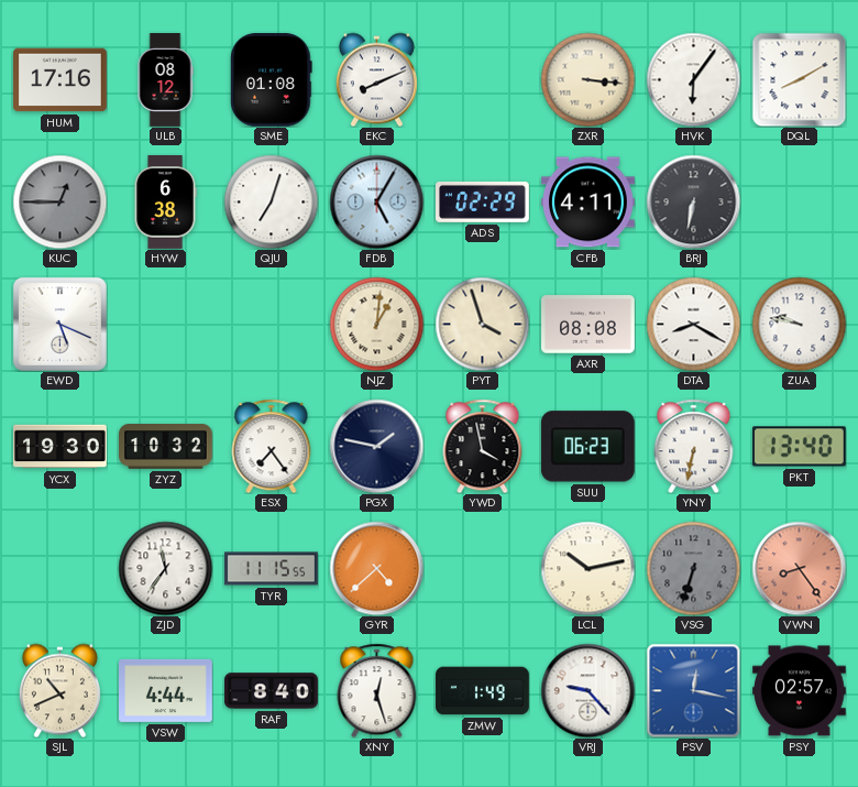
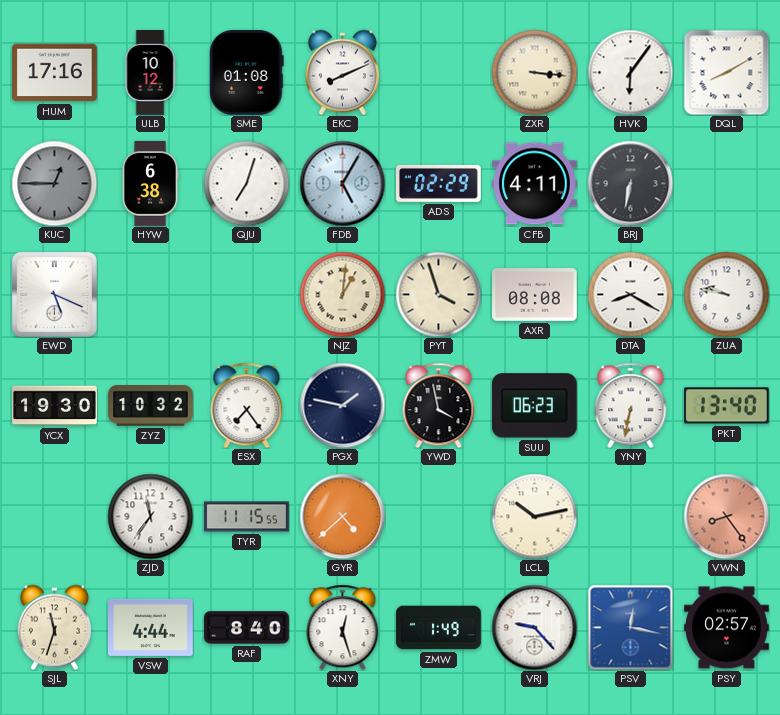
ULB: 08:12 -> 10:12
VSG: 6:33 -> none
SJL: 10:41 -> 11:33
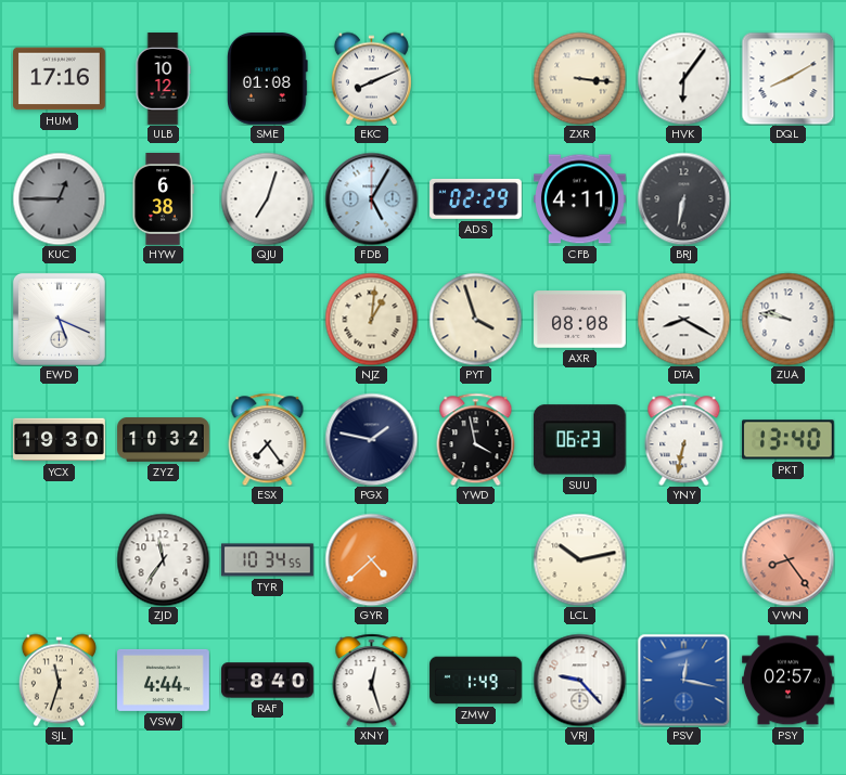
TYR: 11:15 -> 10:34
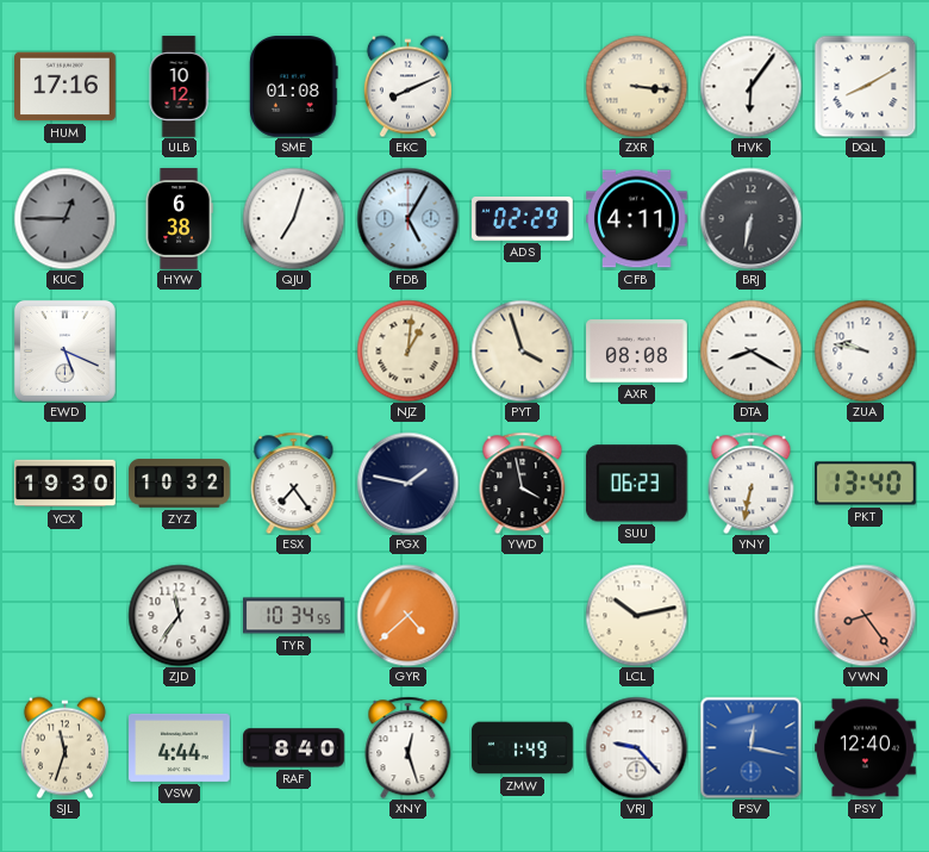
PSY: 02:57 -> 12:40
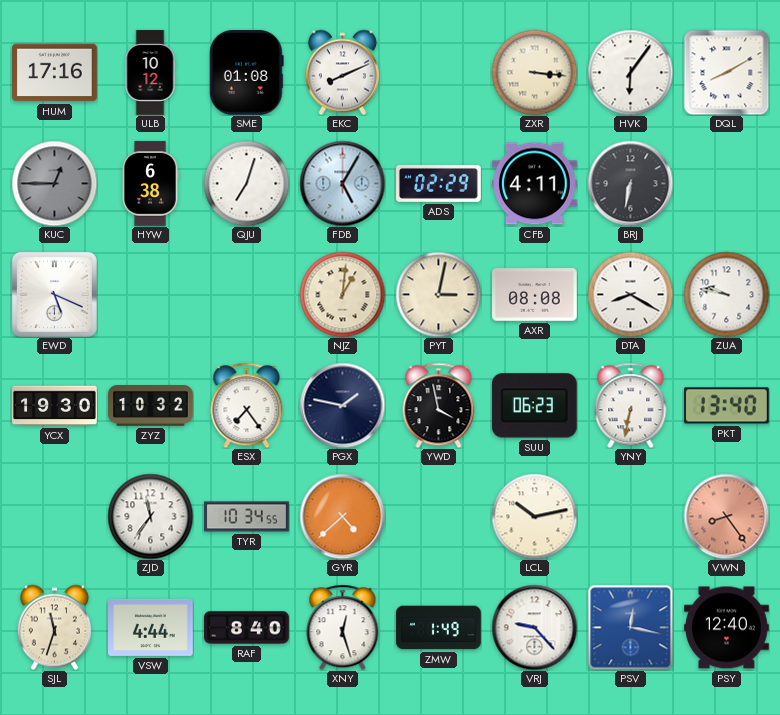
PYT: 3:57 -> 3:02
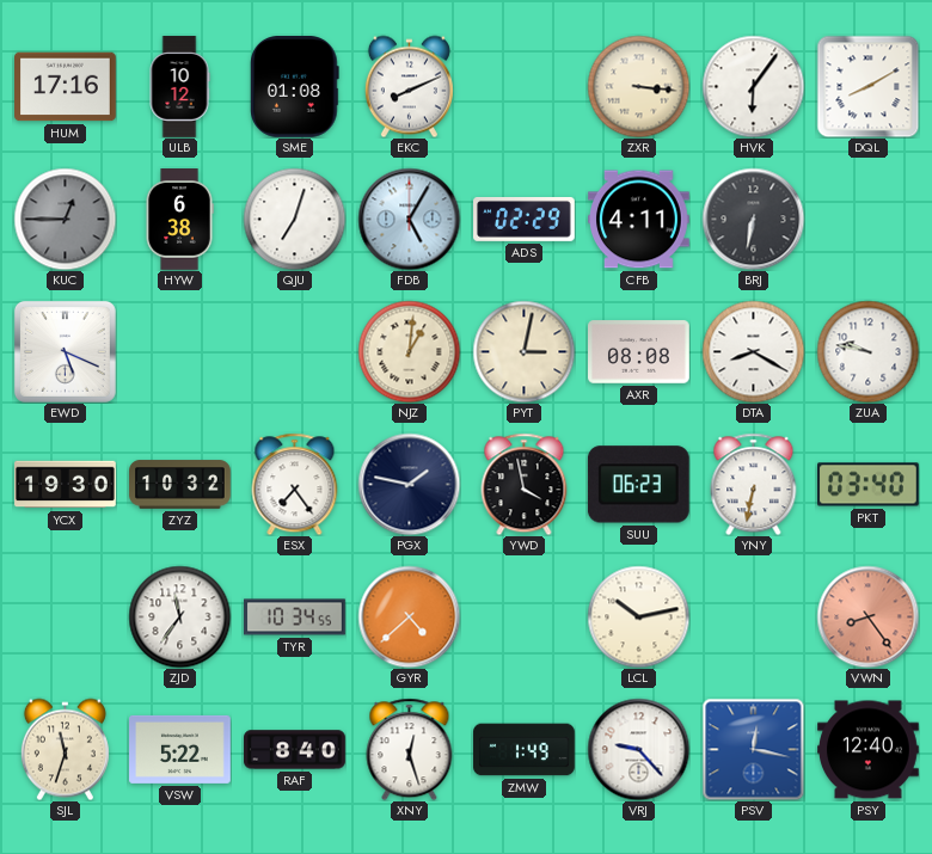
PKT: 13:40 -> 03:40
VSW: 4:44 -> 5:22
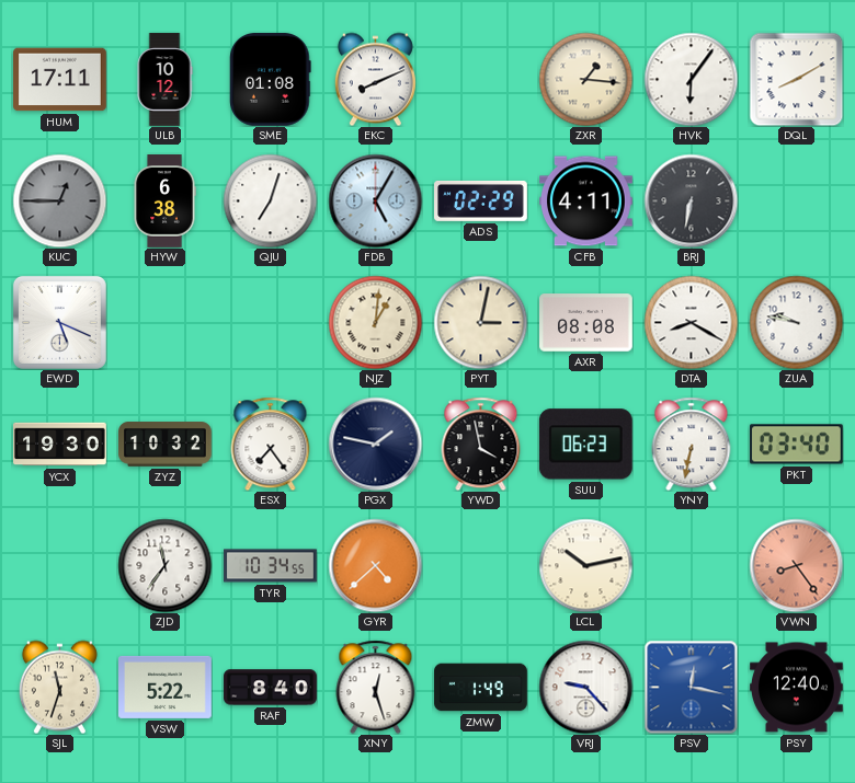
HUM: 17:16 -> 17:11
ZXR: 3:16 -> 1:16
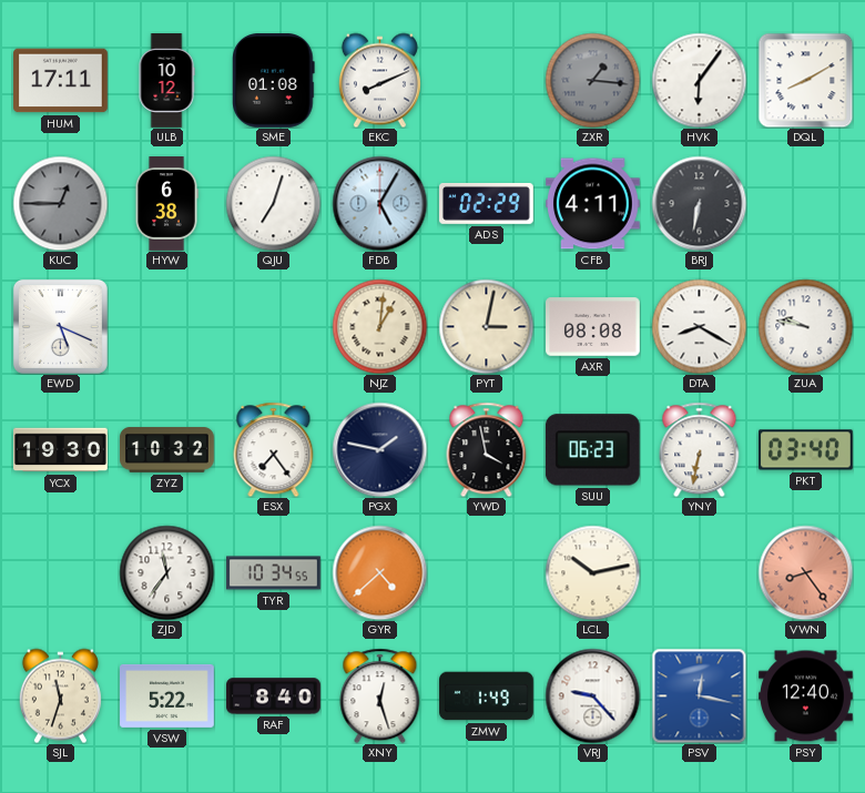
ZXR dial: cream -> grey
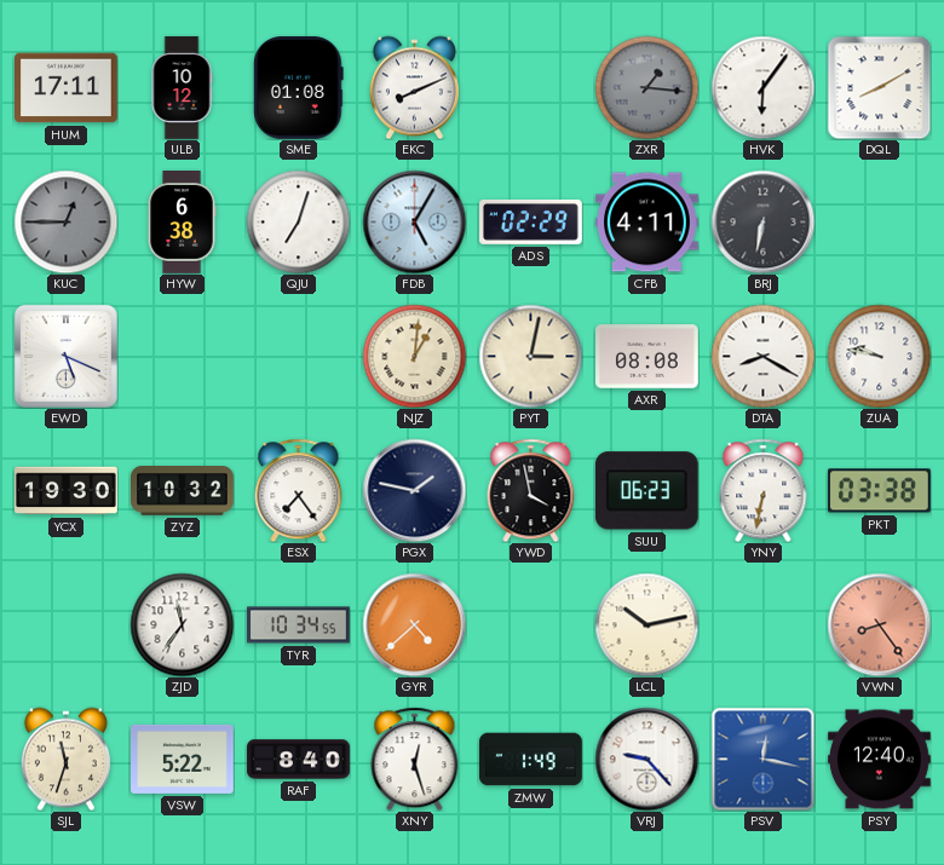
PKT: 03:40 -> 03:38
